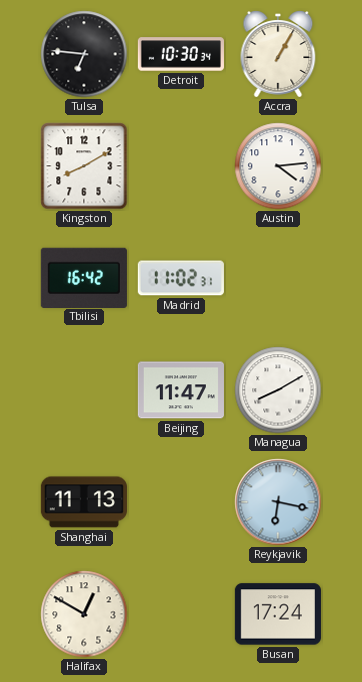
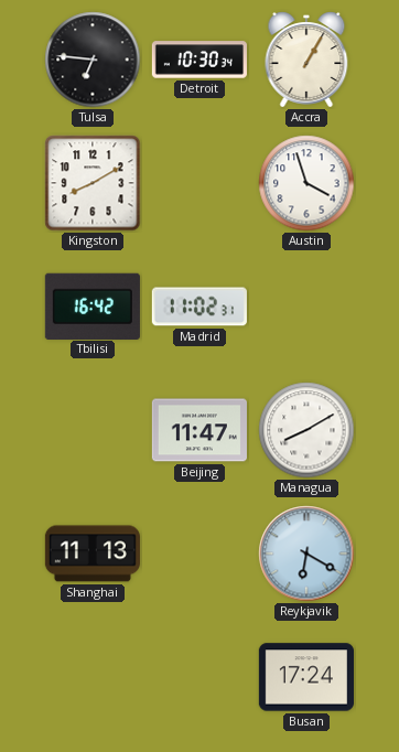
Austin: 4:14 -> 3:57
Reykjavik: 6:17 -> 6:20
Halifax: 12:50 -> none
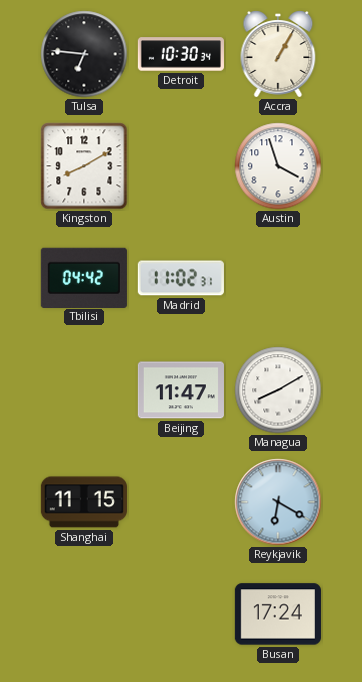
Tbilisi: 16:42 -> 04:42
Shanghai: 11:13 -> 11:15
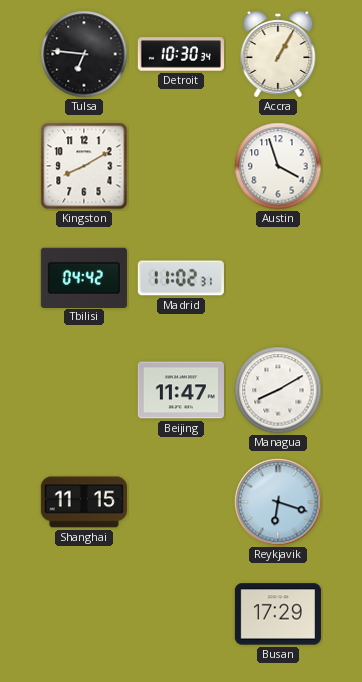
Reykjavik: 6:20 -> 6:18
Busan: 17:24 -> 17:29
